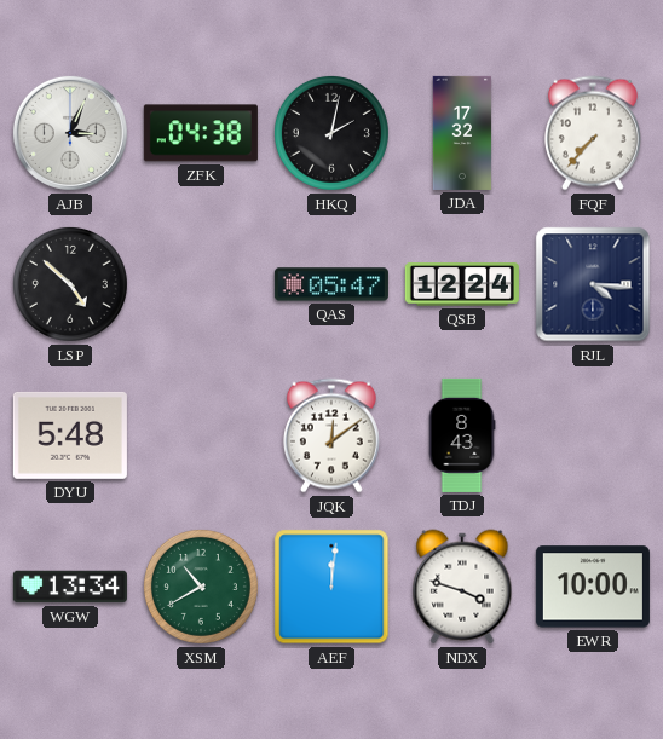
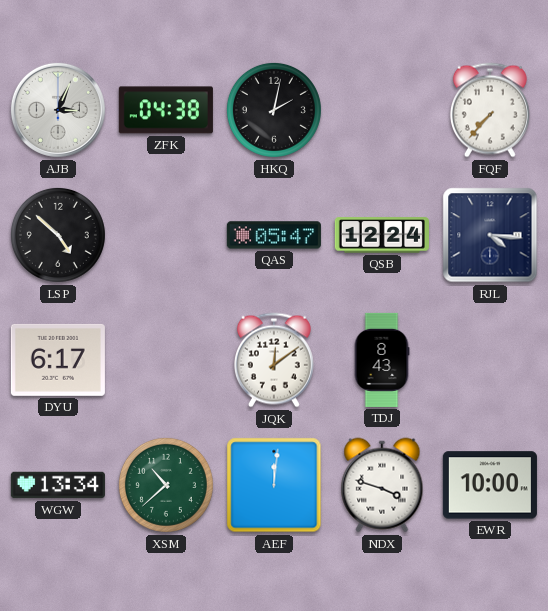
JDA: 17:32 -> none
DYU: 5:48 -> 6:17
XSM: 10:40 -> 10:38
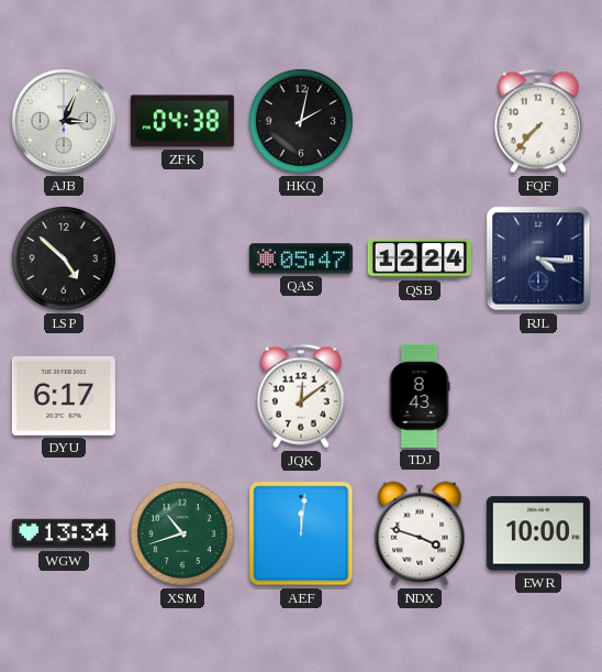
XSM: 10:38 -> 10:42
